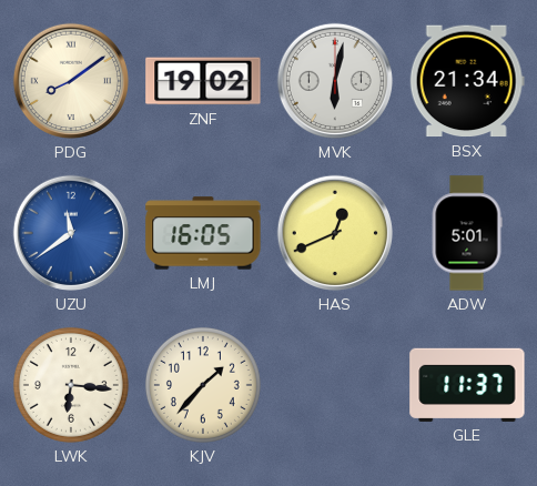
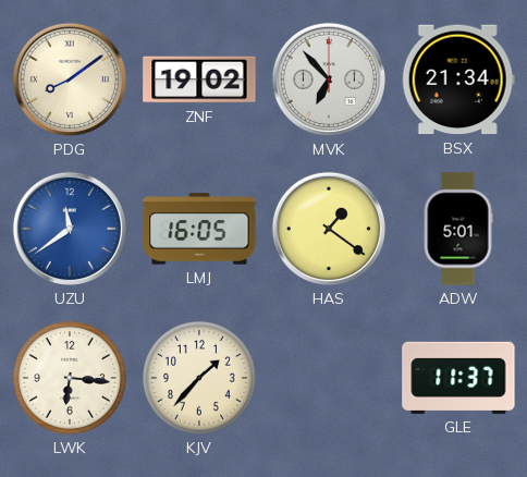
MVK: 6:02 -> 6:53
HAS: 12:41 -> 1:21
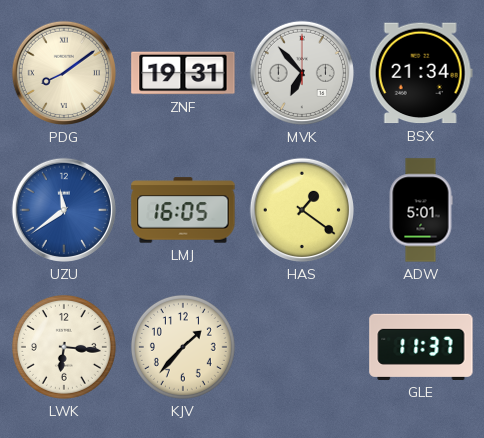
ZNF: 19:02 -> 19:31
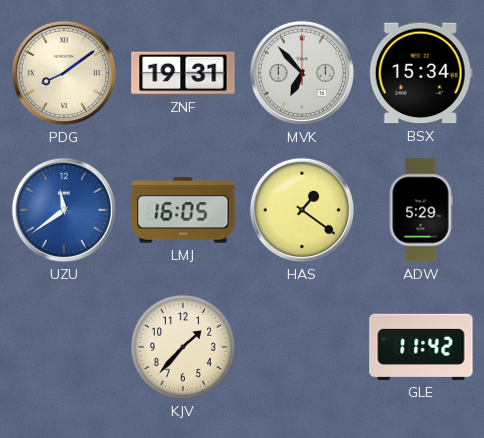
BSX: 21:34 -> 15:34
ADW: 5:01 -> 5:29
LWK: 6:16 -> none
GLE: 11:37 -> 11:42
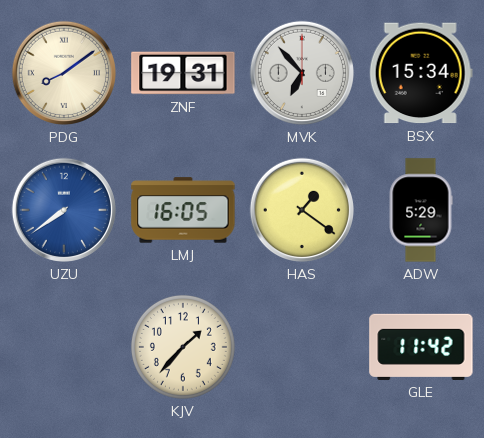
UZU: 11:39 -> 7:39
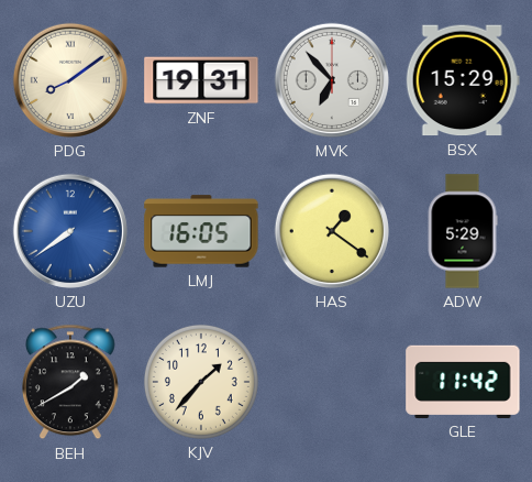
BSX: 15:34 -> 15:29
BEH: none -> 1:40
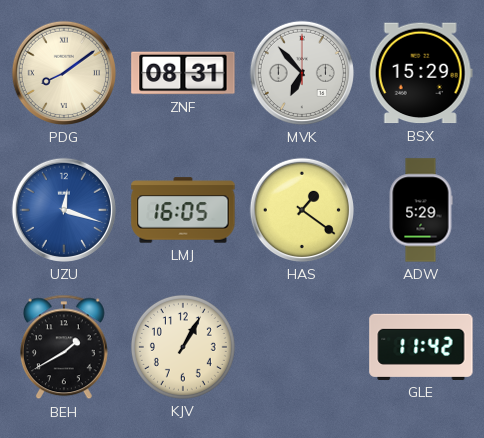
ZNF: 19:31 -> 08:31
UZU: 7:39 -> 12:18
KJV: 1:37 -> 1:05
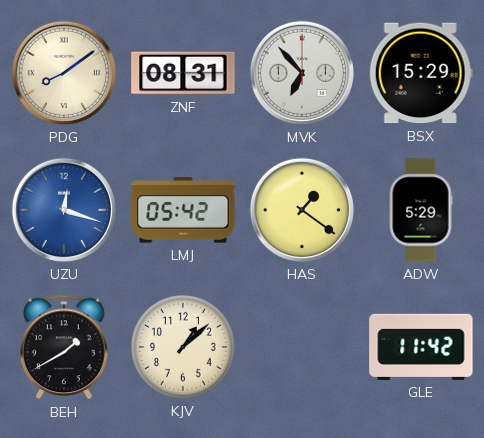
LMJ: 16:05 -> 05:42
KJV: 1:05 -> 1:08
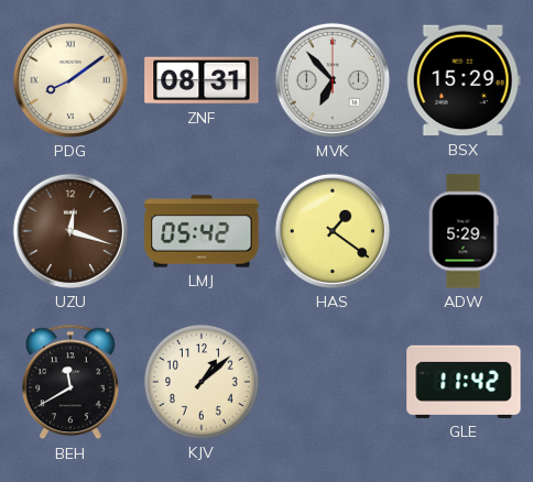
UZU dial: blue -> brown
BEH: 1:40 -> 11:40
